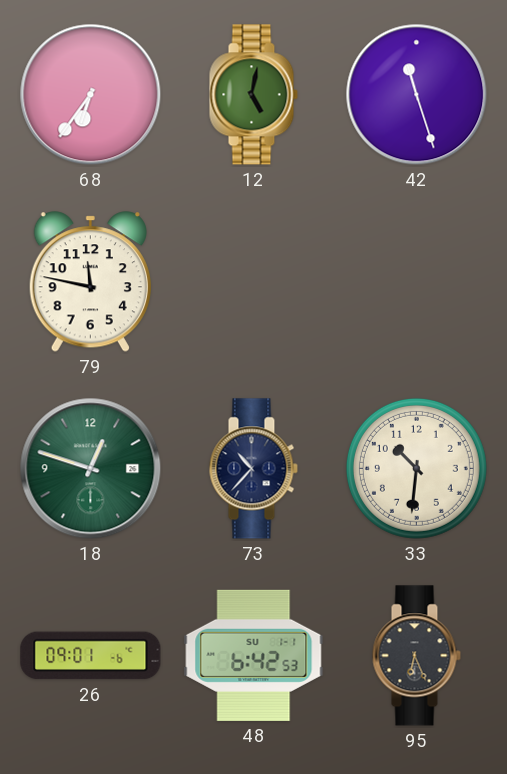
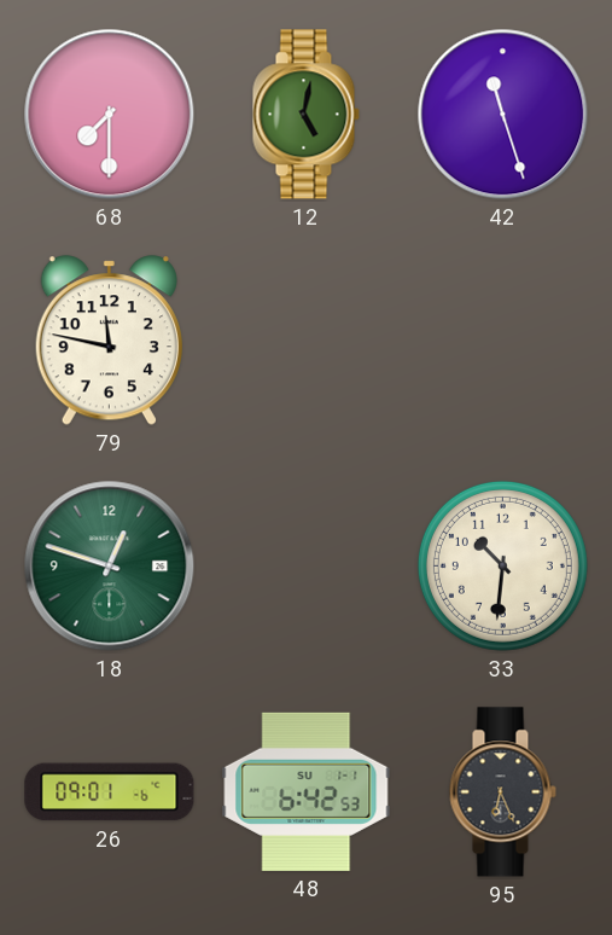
68: 6:36 -> 7:30
73: 10:37 -> none
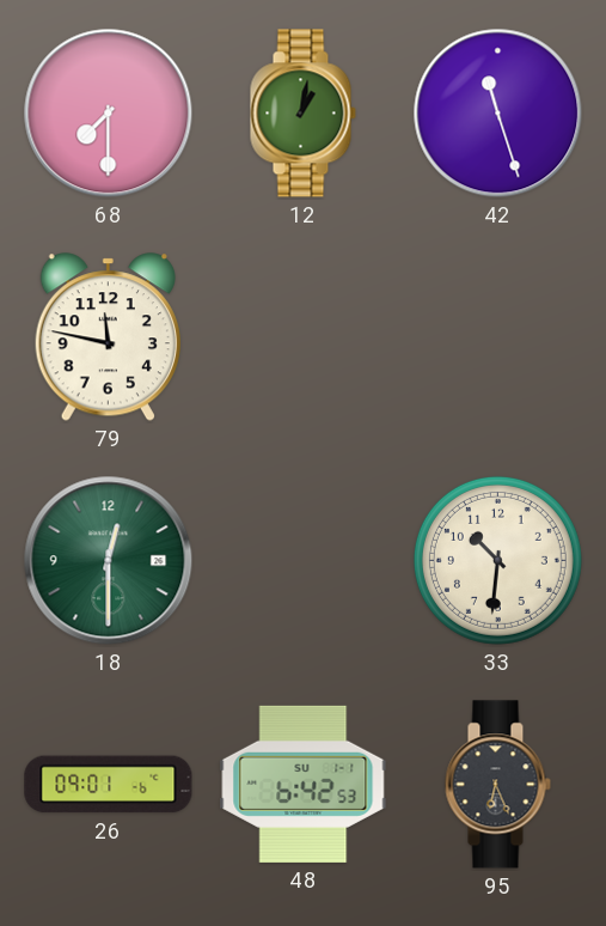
12: 5:02 -> 1:02
18: 12:48 -> 12:30
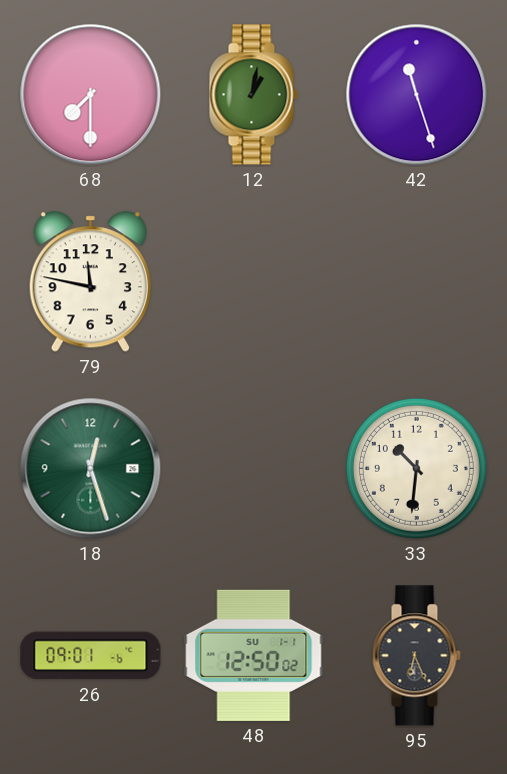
18: 12:30 -> 12:27
48: 6:42 -> 12:50
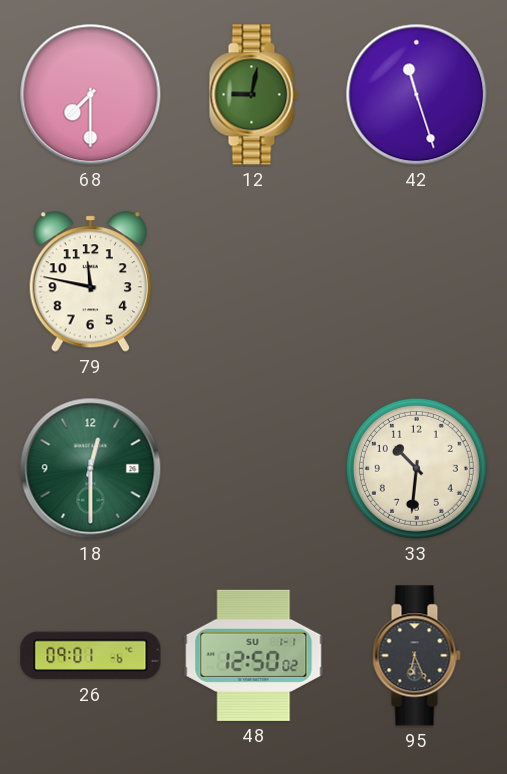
12: 1:02 -> 9:02
18: 12:27 -> 12:30
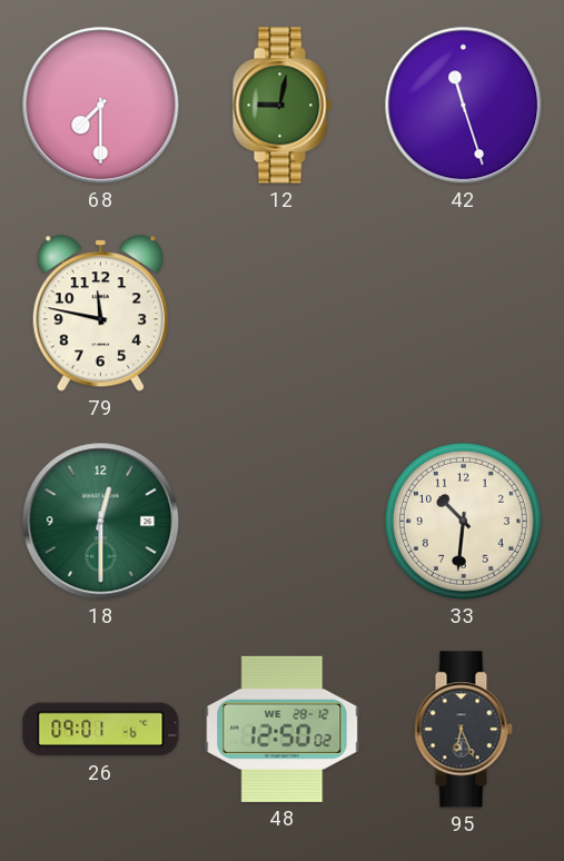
48 date: SU 1-1 -> WE 28-12
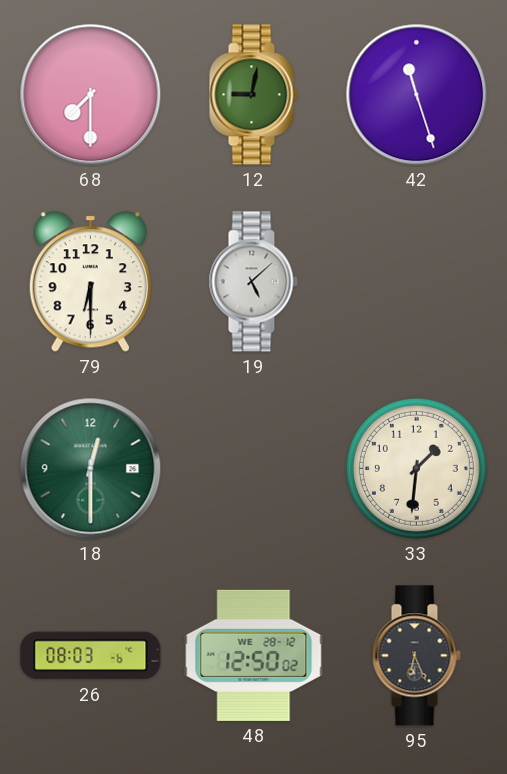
79: 11:47 -> 6:30
19: none -> 5:08
33: 10:31 -> 1:31
26: 09:01 -> 08:03
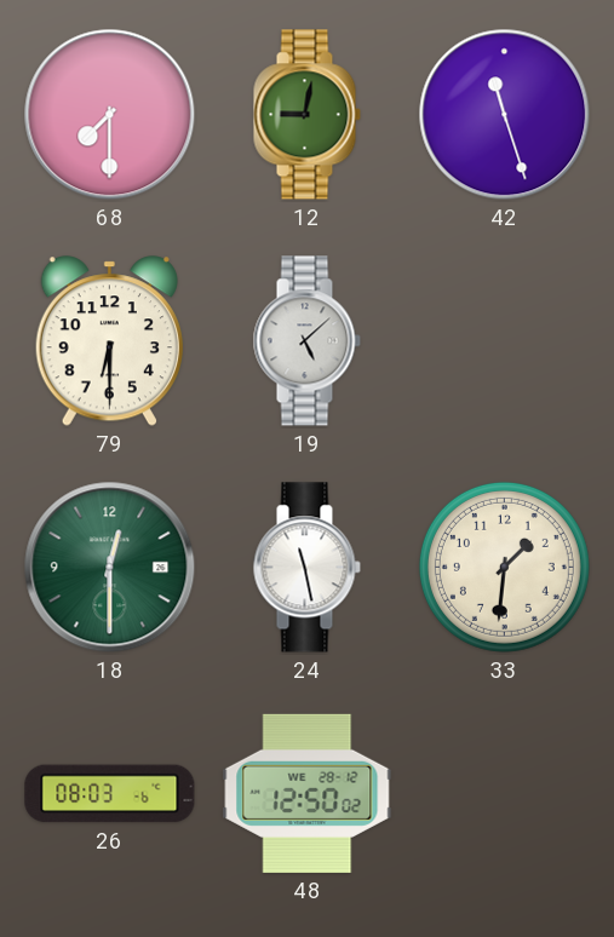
24: none -> 11:28
95: 6:26 -> none
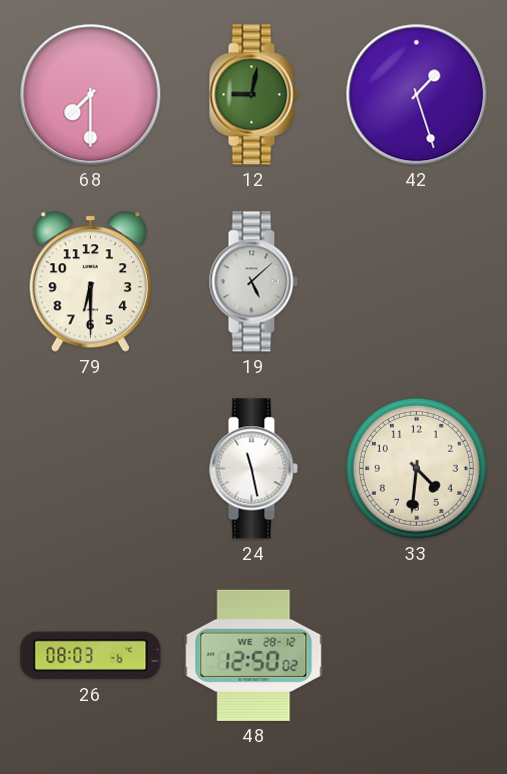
42: 11:27 -> 1:27
18: 12:30 -> none
33: 1:31 -> 4:31
